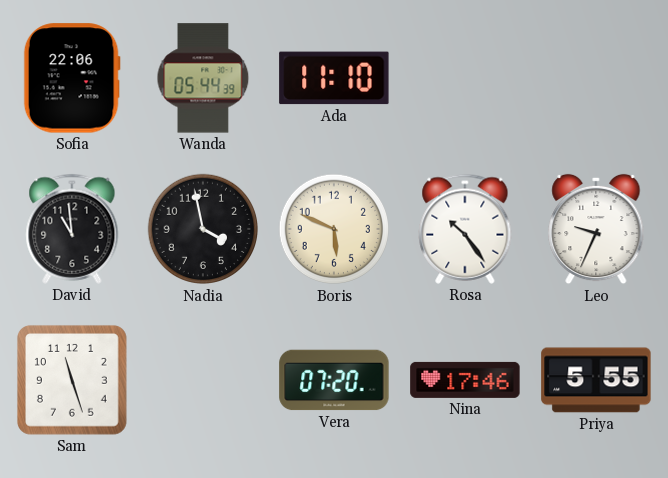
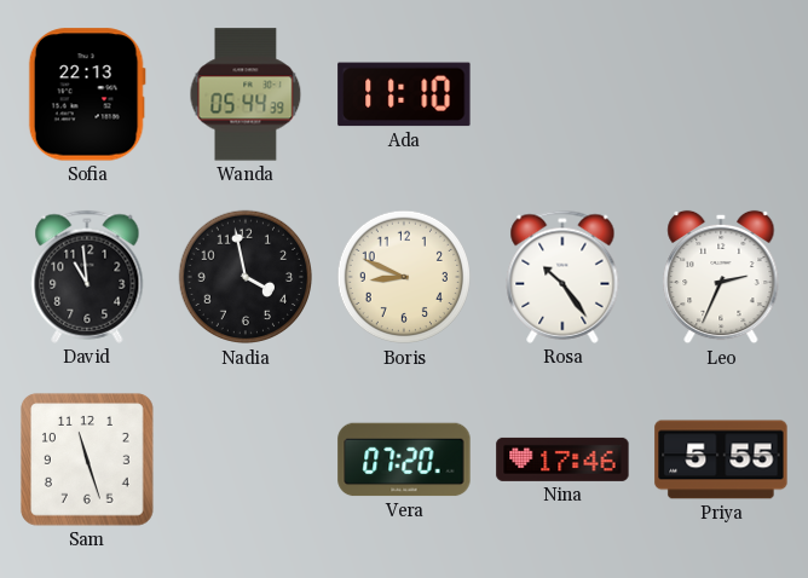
Sofia: 22:06 -> 22:13
Boris: 5:49 -> 8:49
Leo: 9:34 -> 2:34
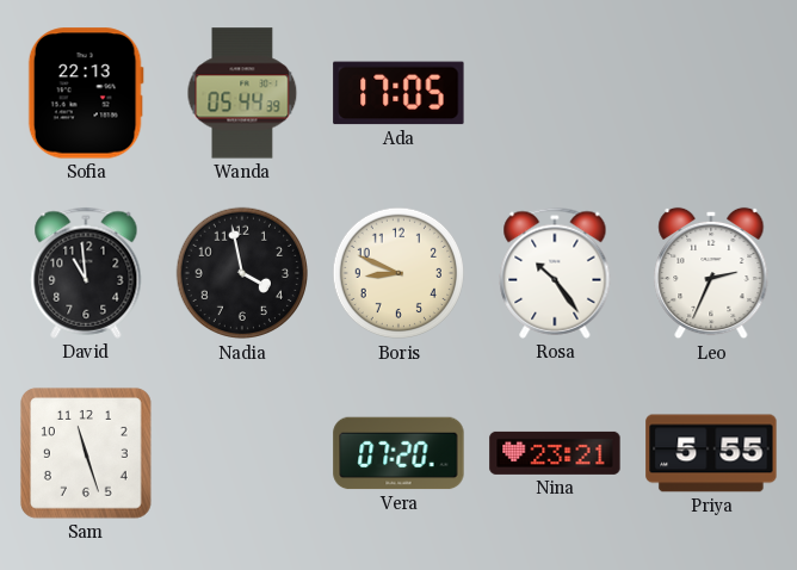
Ada: 11:10 -> 17:05
Nina: 17:46 -> 23:21
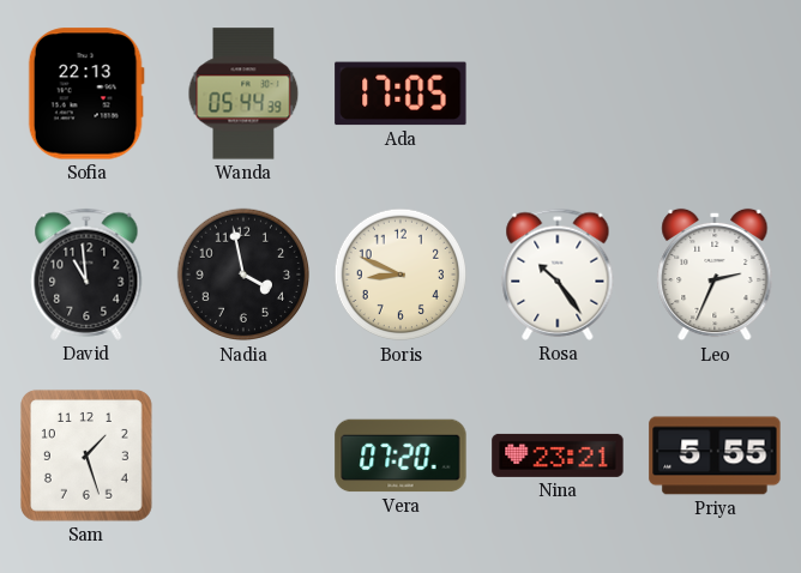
Sam: 11:27 -> 1:27
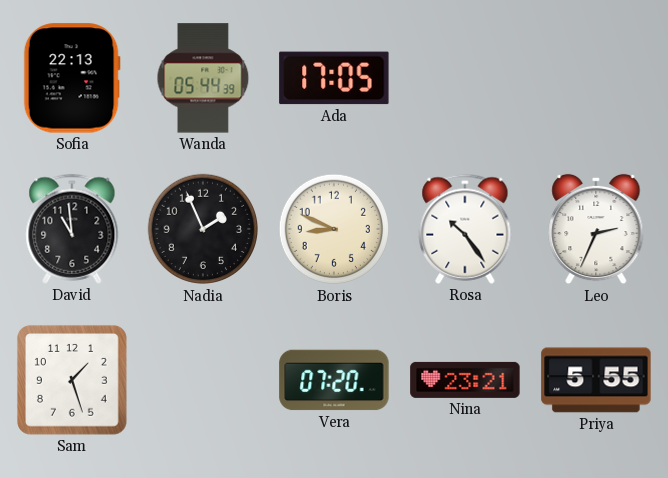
Nadia: 3:58 -> 1:56
